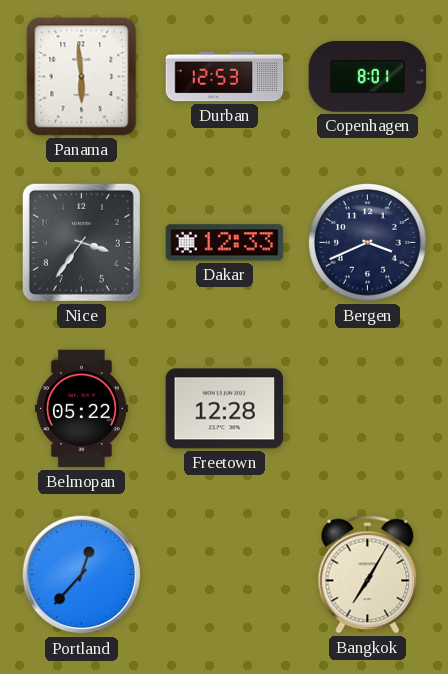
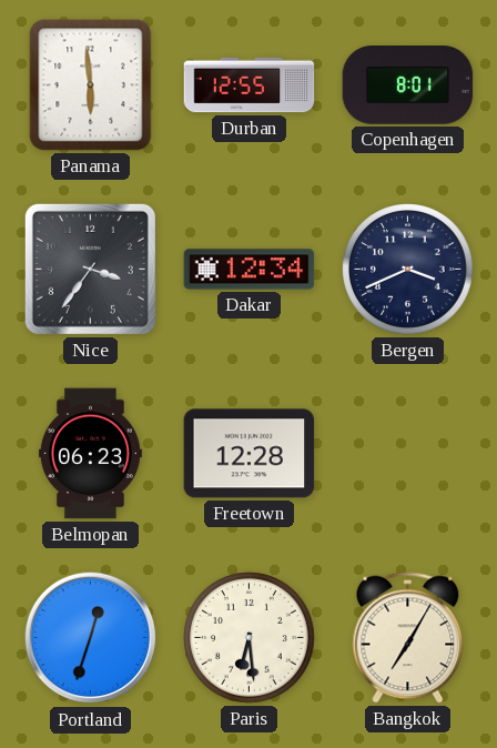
Durban: 12:53 -> 12:55
Dakar: 12:33 -> 12:34
Belmopan: 05:22 -> 06:23
Portland: 12:37 -> 12:33
Paris: none -> 6:29
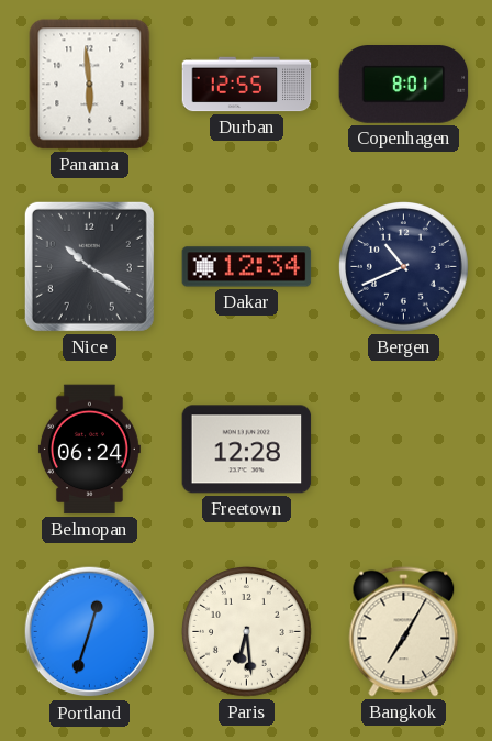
Nice: 3:36 -> 10:20
Bergen: 3:41 -> 10:41
Belmopan: 06:23 -> 06:24
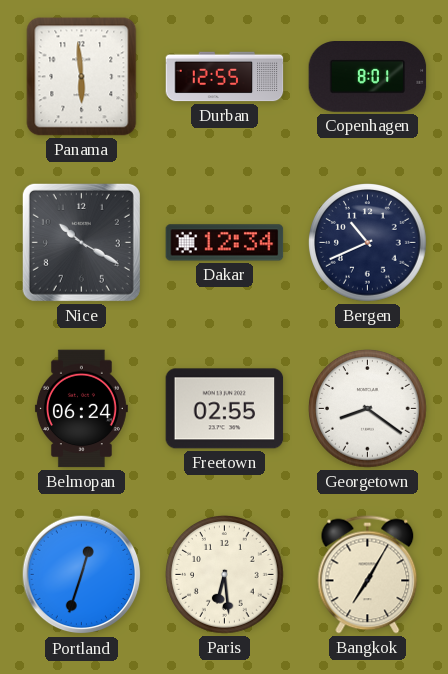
Freetown: 12:28 -> 02:55
Georgetown: none -> 8:21
